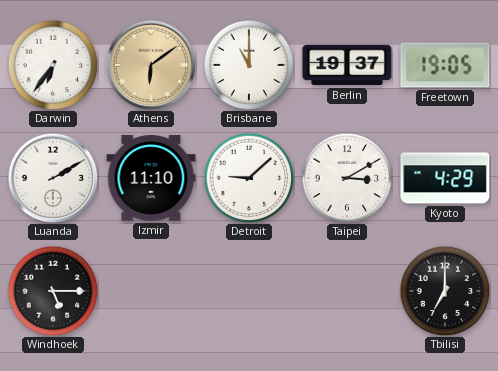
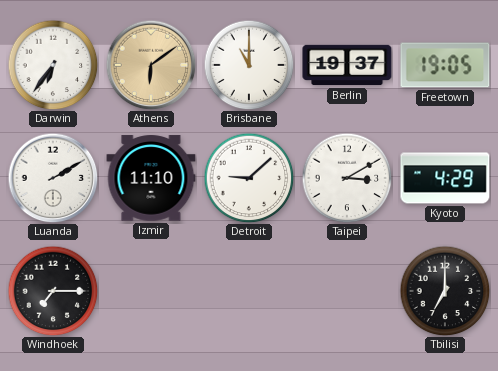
Windhoek: 5:15 -> 7:15
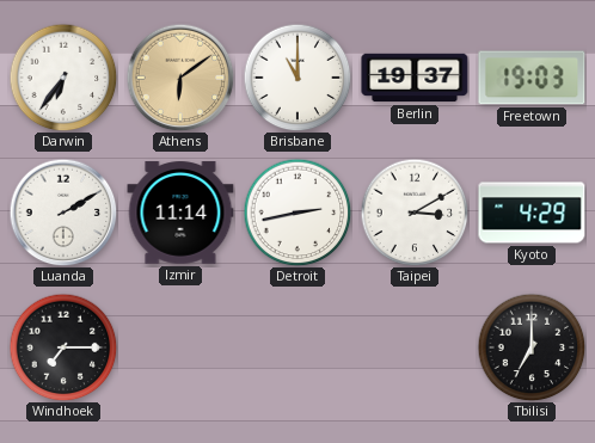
Freetown: 19:05 -> 19:03
Izmir: 11:10 -> 11:14
Detroit: 9:08 -> 2:43
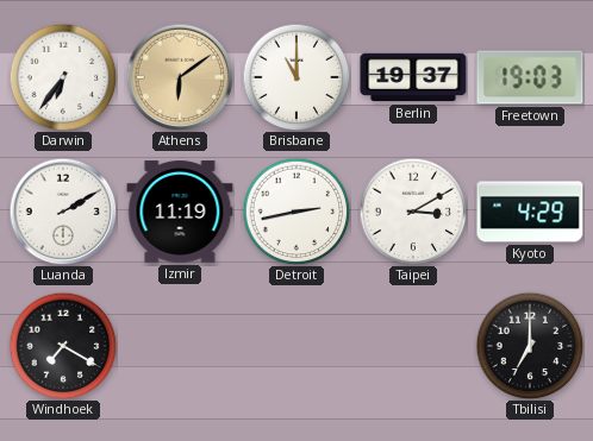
Izmir: 11:14 -> 11:19
Windhoek: 7:15 -> 7:20
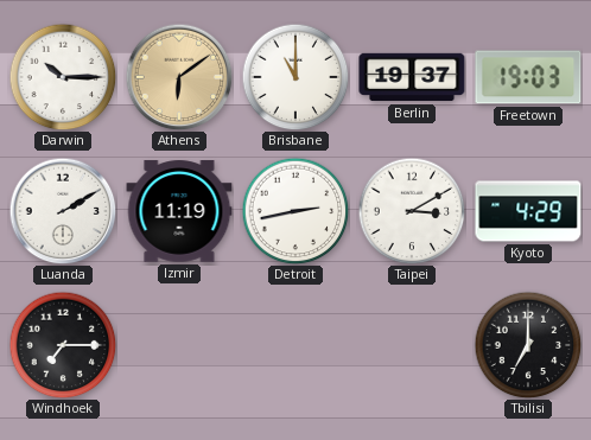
Darwin: 6:36 -> 10:15
Windhoek: 7:20 -> 7:15
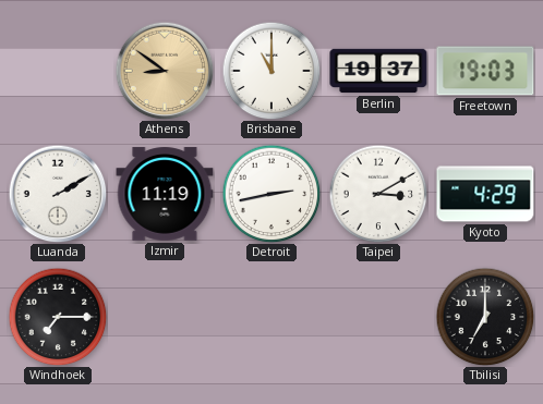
Darwin: 10:15 -> none
Athens: 6:09 -> 8:51
